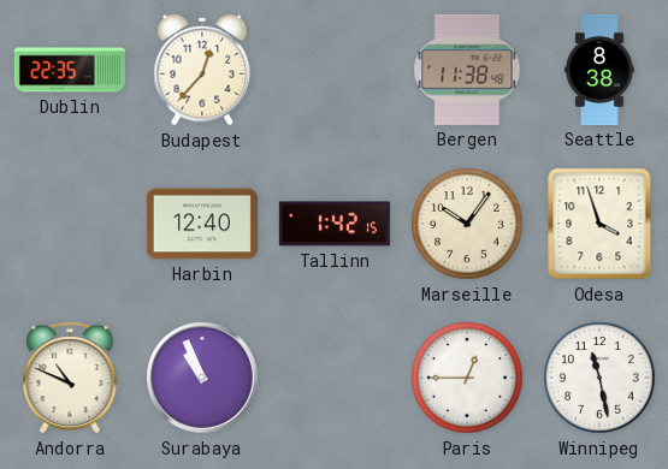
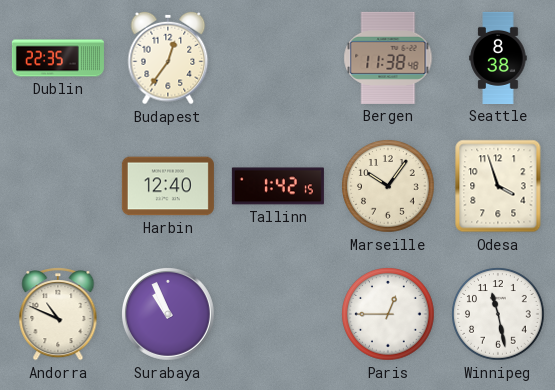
Budapest: 12:37 -> 12:36
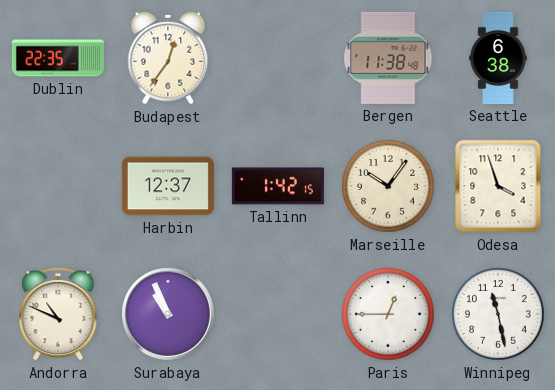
Seattle: 8:38 -> 6:38
Harbin: 12:40 -> 12:37
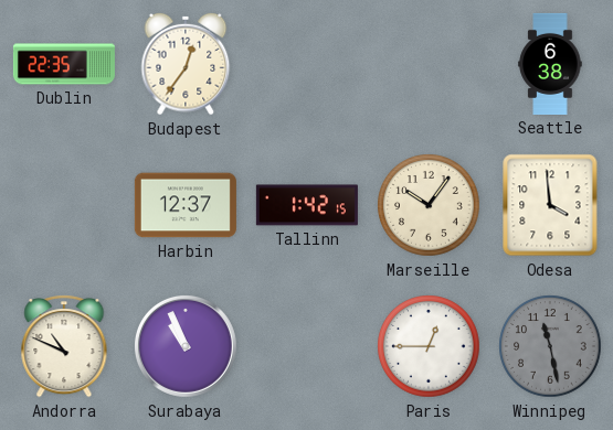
Bergen: 11:38 -> none
Odesa: 3:57 -> 3:59
Winnipeg dial: white -> grey
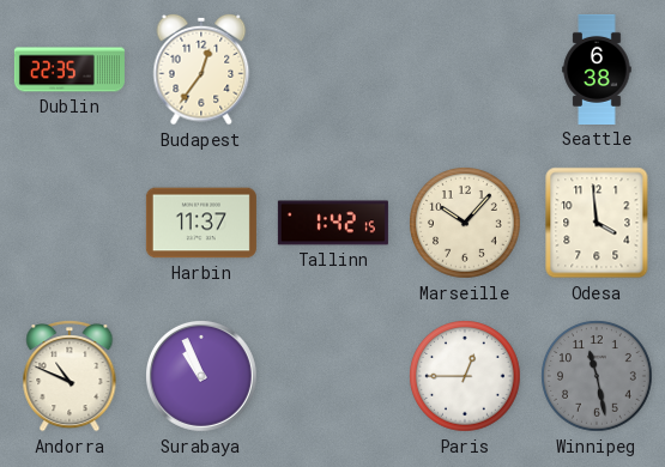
Harbin: 12:37 -> 11:37
Marseille: 10:06 -> 10:07
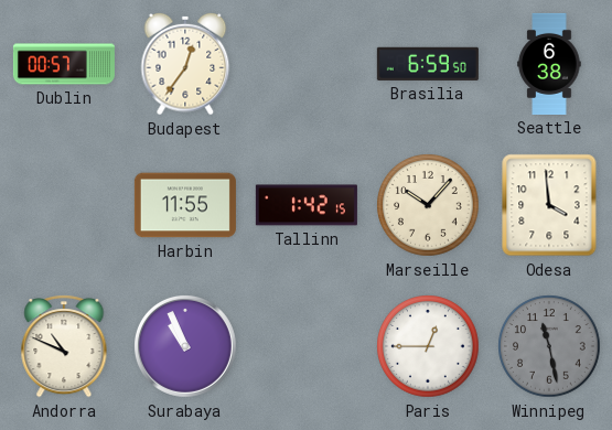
Dublin: 22:35 -> 00:57
Brasilia: none -> 6:59
Harbin: 11:37 -> 11:55
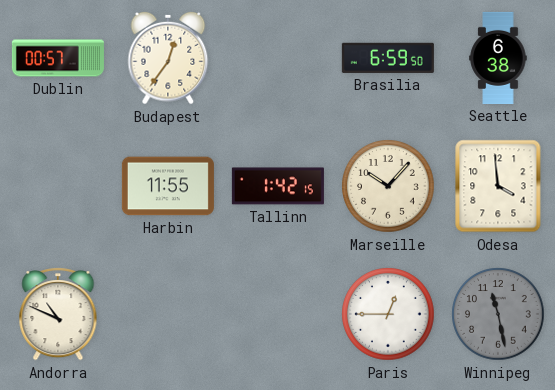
Surabaya: 10:56 -> none
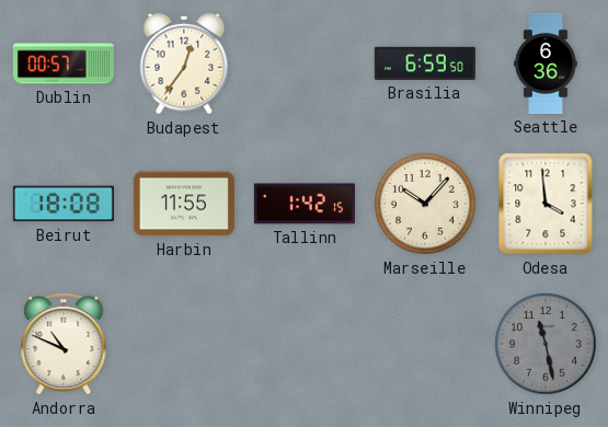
Seattle: 6:38 -> 6:36
Beirut: none -> 18:08
Paris: 12:45 -> none
